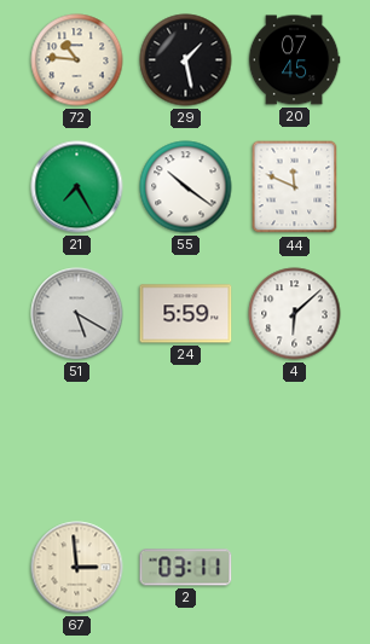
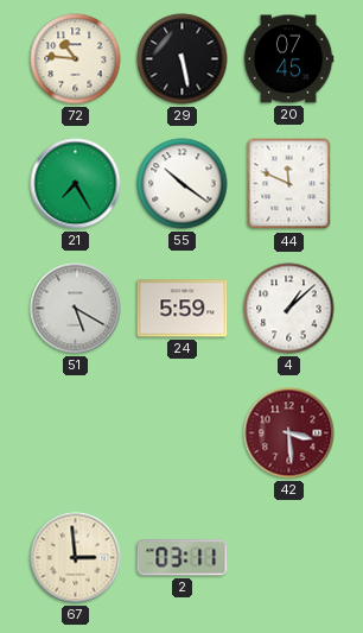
29: 1:28 -> 5:28
4: 6:08 -> 1:08
42: none -> 3:29
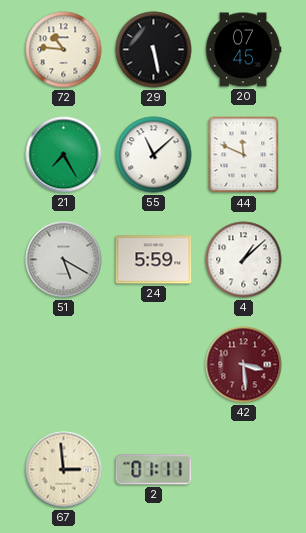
55: 10:21 -> 11:08
2: 03:11 -> 01:11
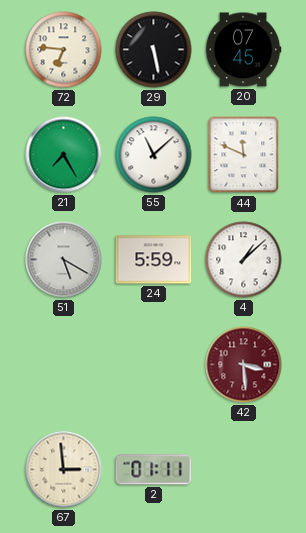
72: 10:46 -> 6:46
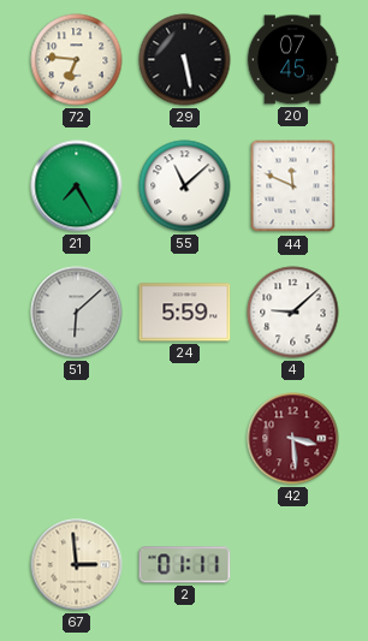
51: 5:20 -> 6:08
4: 1:08 -> 9:08
